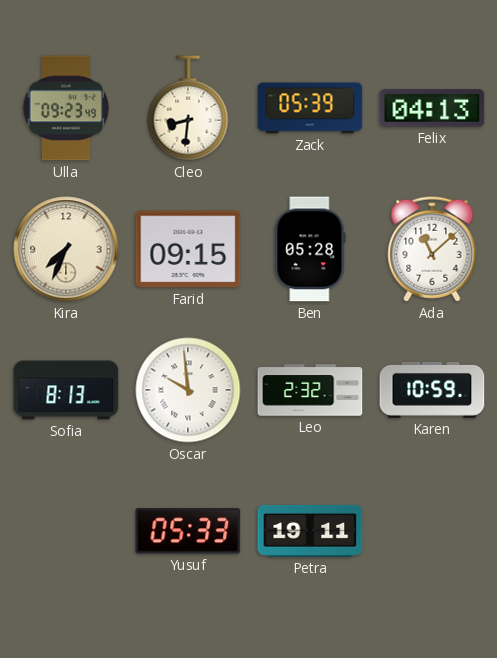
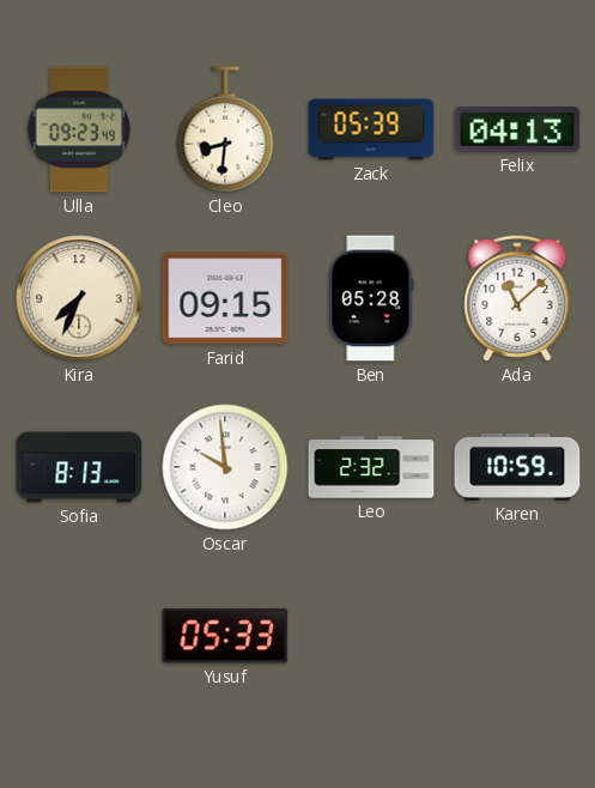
Petra: 19:11 -> none
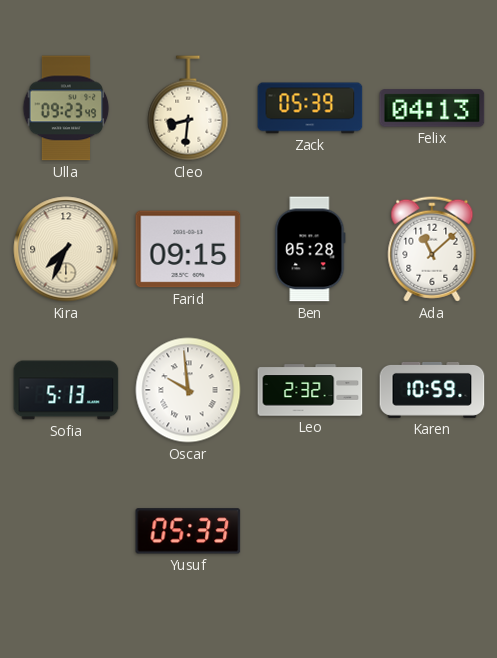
Sofia: 8:13 -> 5:13
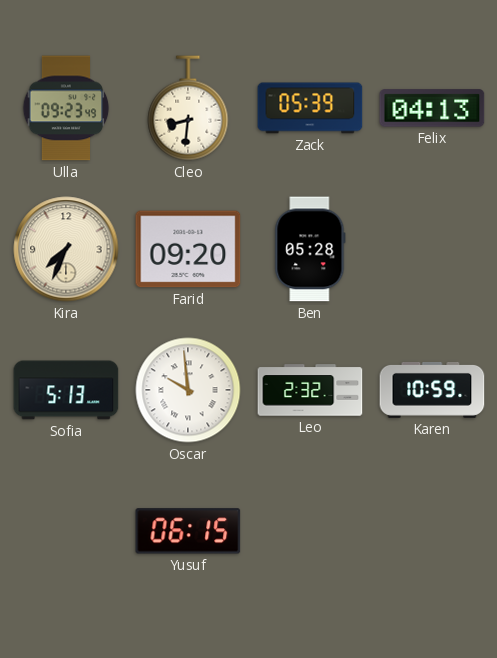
Farid: 09:15 -> 09:20
Ada: 11:08 -> none
Yusuf: 05:33 -> 06:15
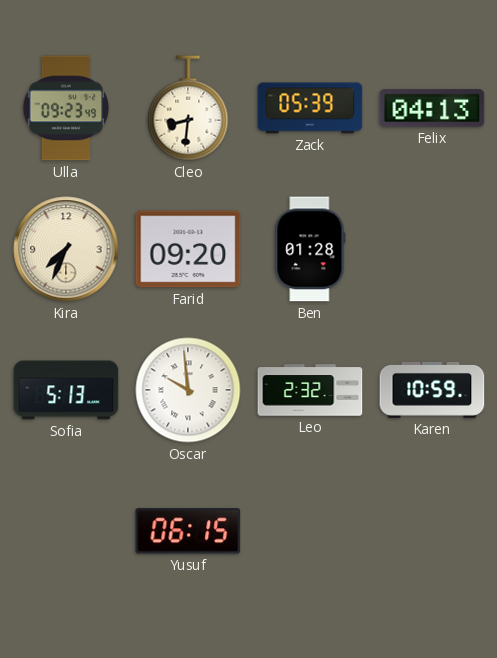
Ben: 05:28 -> 01:28
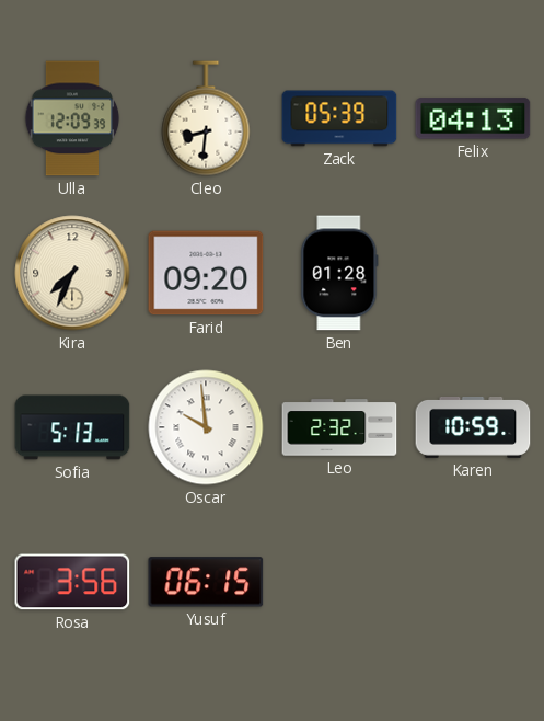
Ulla: 09:23 -> 12:09
Rosa: none -> 3:56
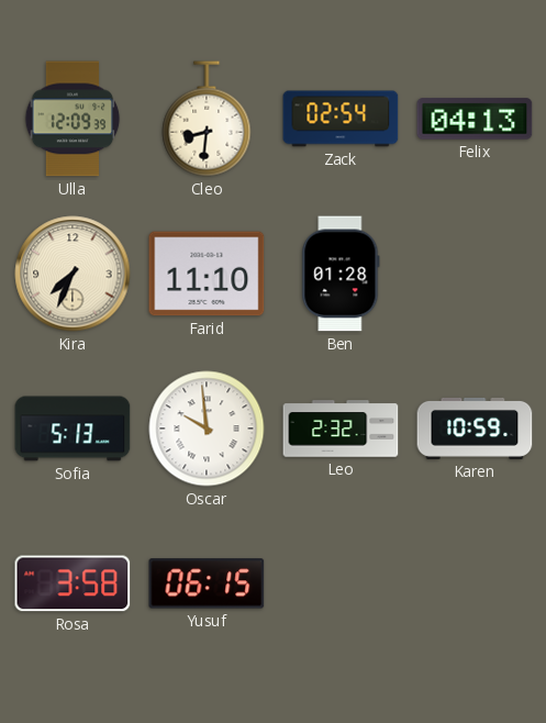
Zack: 05:39 -> 02:54
Farid: 09:20 -> 11:10
Rosa: 3:56 -> 3:58
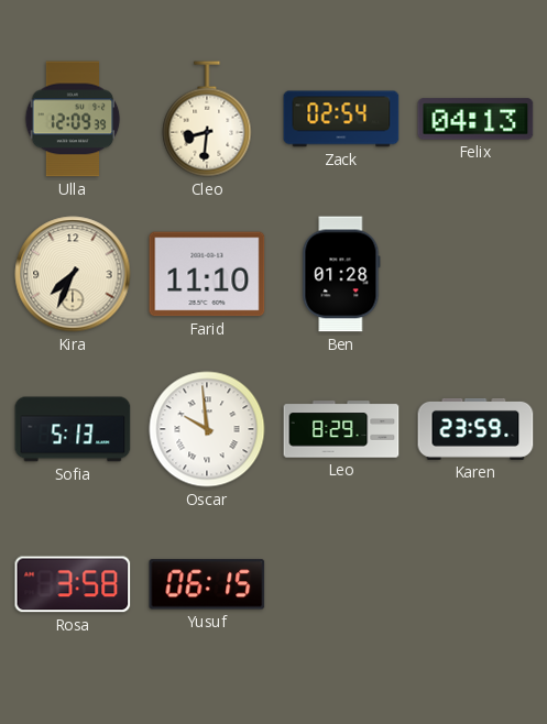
Leo: 2:32 -> 8:29
Karen: 10:59 -> 23:59
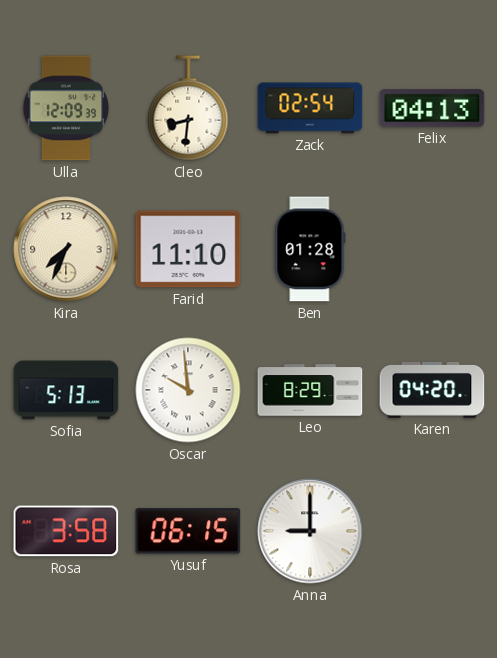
Karen: 23:59 -> 04:20
Anna: none -> 9:00
